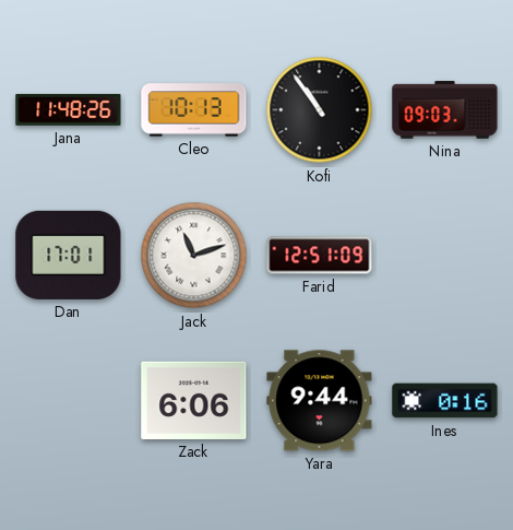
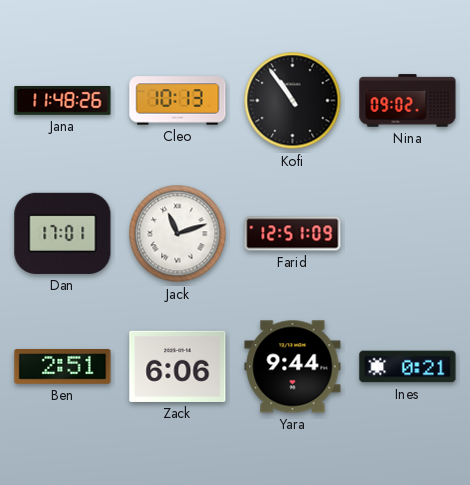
Nina: 09:03 -> 09:02
Ben: none -> 2:51
Ines: 0:16 -> 0:21
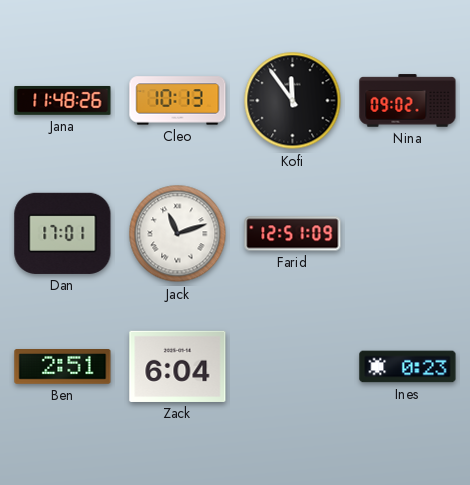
Kofi: 10:54 -> 11:54
Zack: 6:06 -> 6:04
Yara: 9:44 -> none
Ines: 0:21 -> 0:23
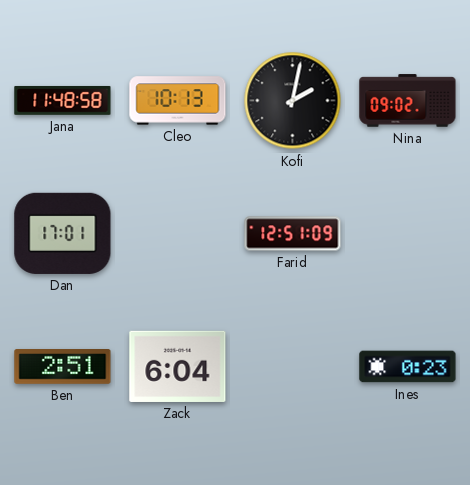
Jana: 11:48:26 -> 11:48:58
Kofi: 11:54 -> 2:02
Jack: 11:12 -> none
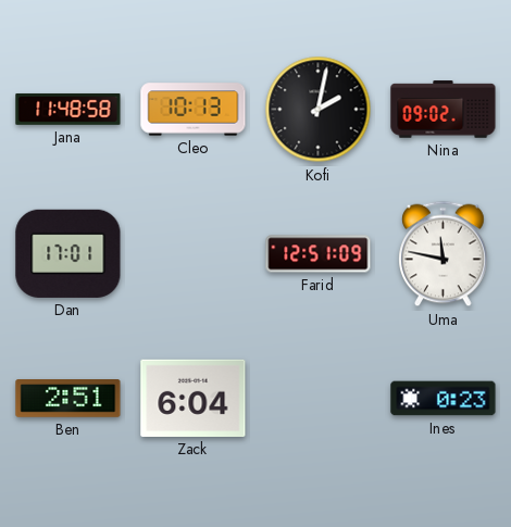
Uma: none -> 11:47
